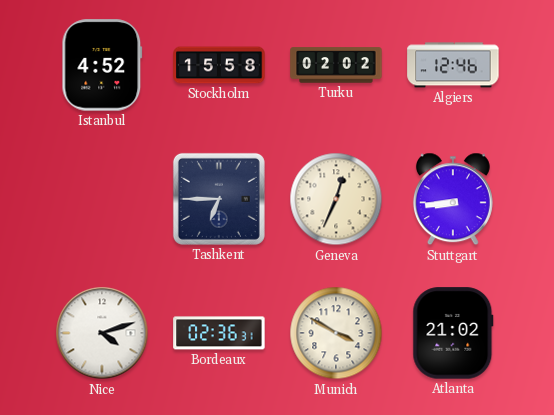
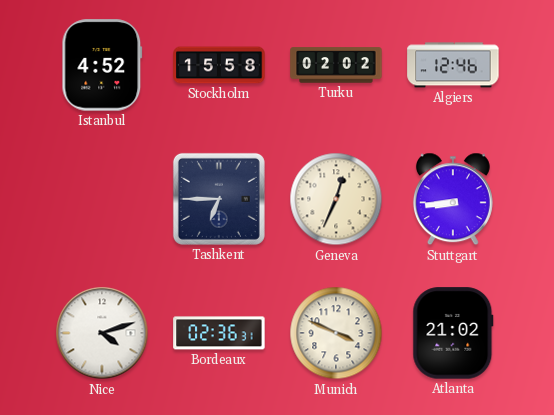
Munich: 3:50 -> 3:49
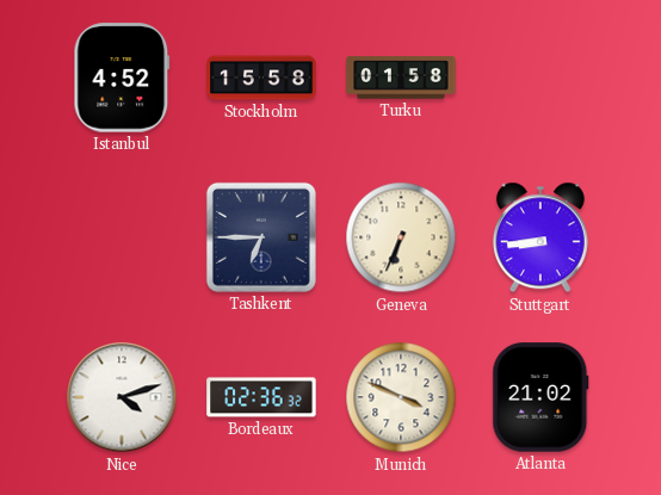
Turku: 02:02 -> 01:58
Algiers: 12:46 -> none
Geneva: 12:34 -> 6:34
Bordeaux: 02:36:31 -> 02:36:32
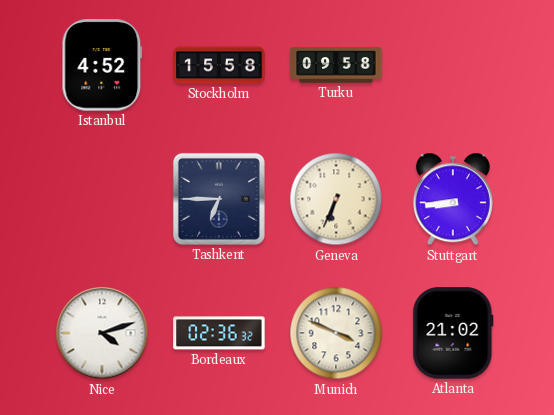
Turku: 01:58 -> 09:58
